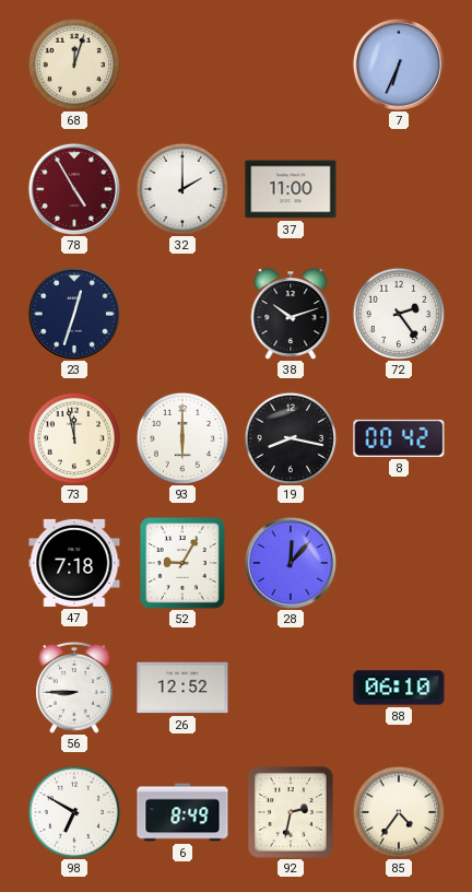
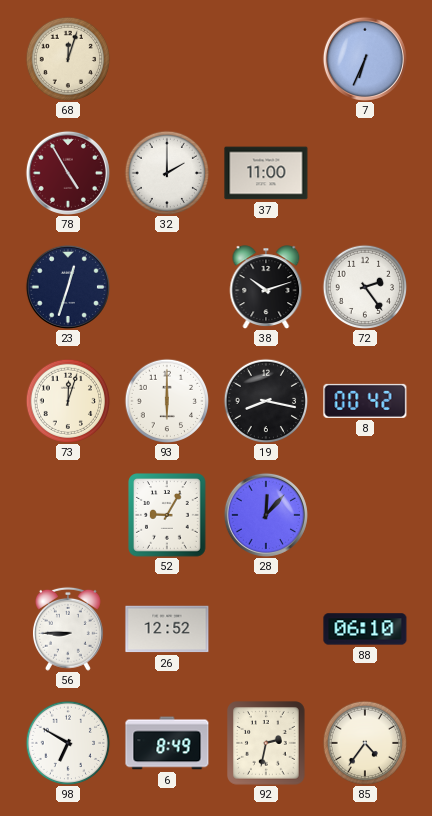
73: 11:58 -> 12:03
47: 7:18 -> none
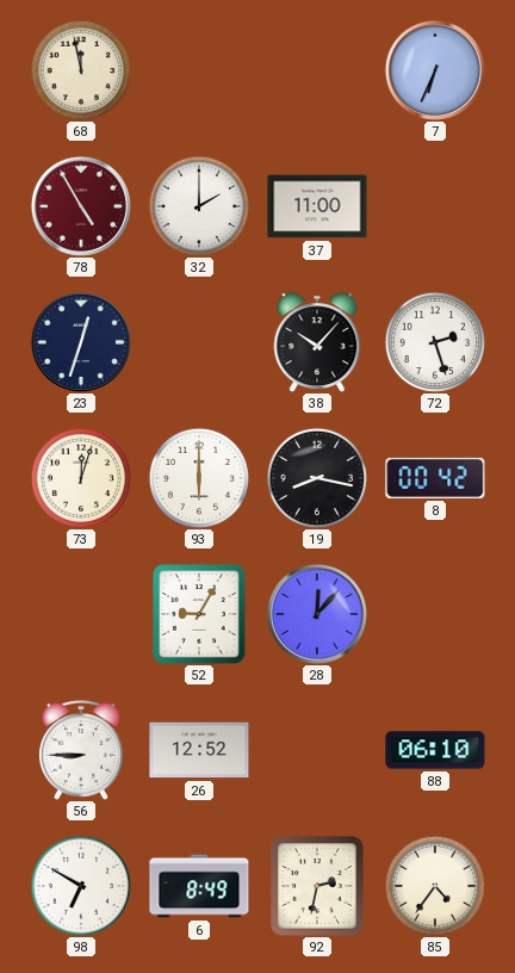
68: 12:03 -> 11:58
38: 10:12 -> 10:07
72: 2:24 -> 2:27
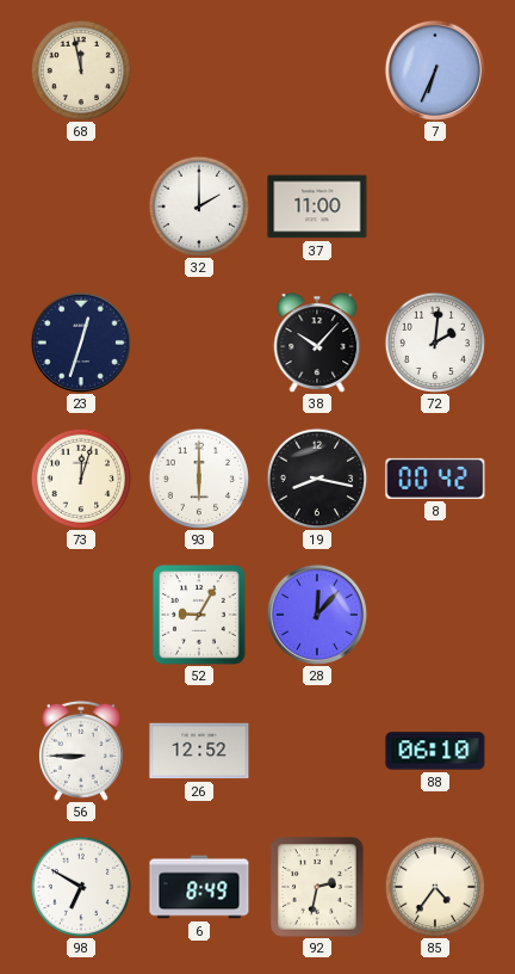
78: 4:55 -> none
72: 2:27 -> 2:01
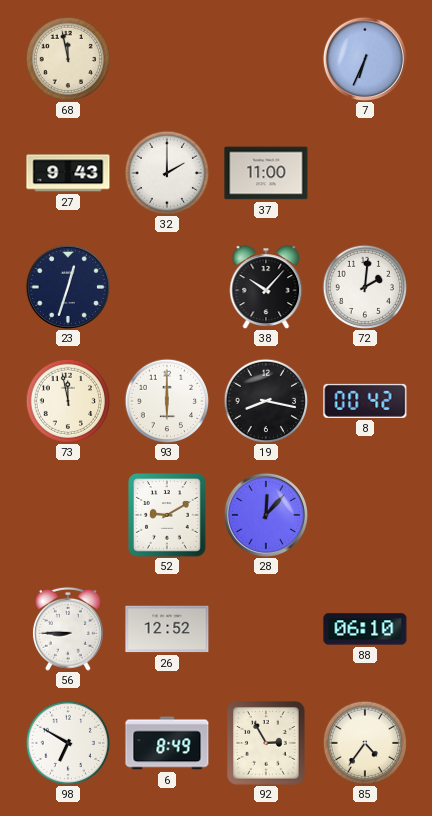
27: none -> 9:43
73: 12:03 -> 11:58
52: 9:05 -> 9:10
92: 2:32 -> 2:55
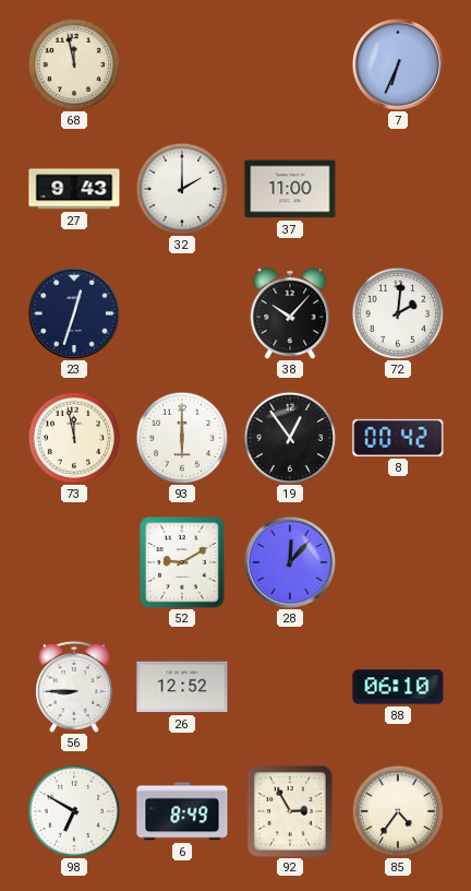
19: 8:17 -> 12:54
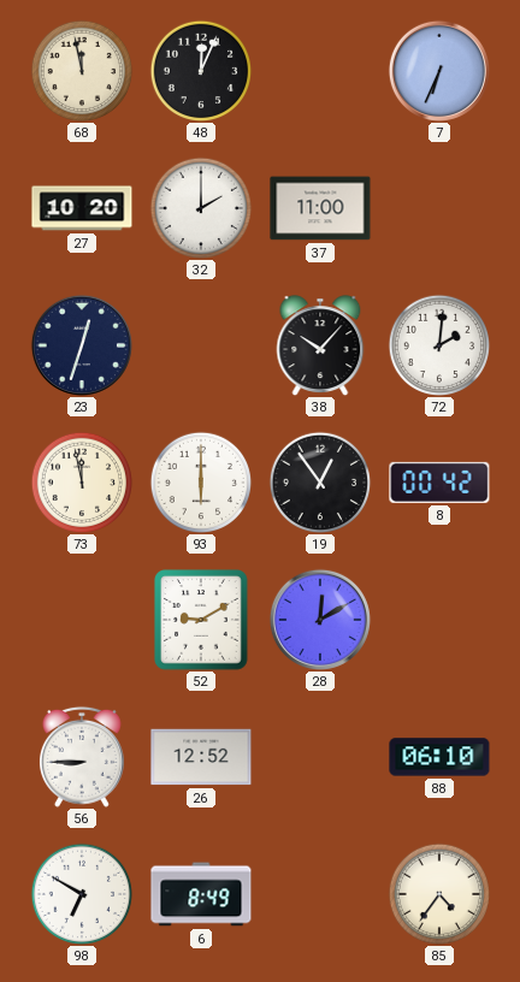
48: none -> 12:04
27: 9:43 -> 10:20
28: 12:07 -> 12:10
92: 2:55 -> none
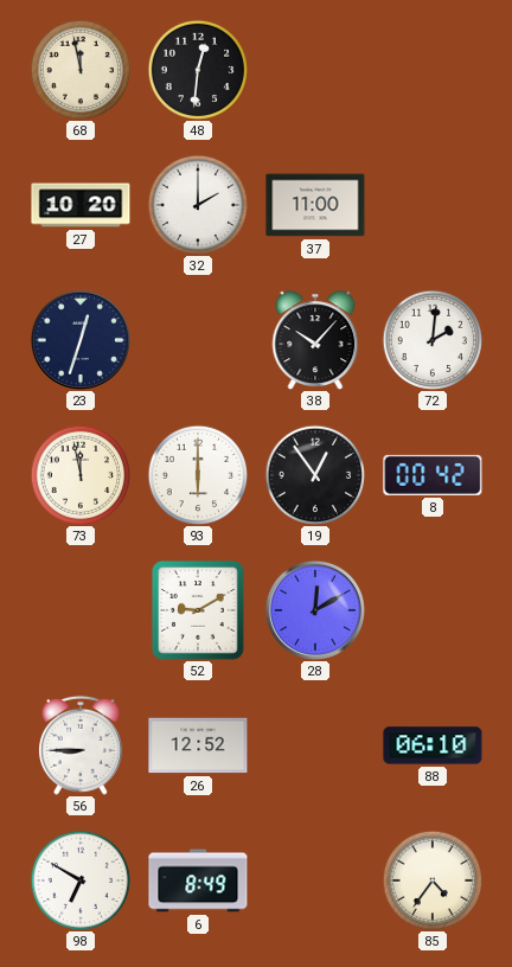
48: 12:04 -> 12:31
7: 6:34 -> none
